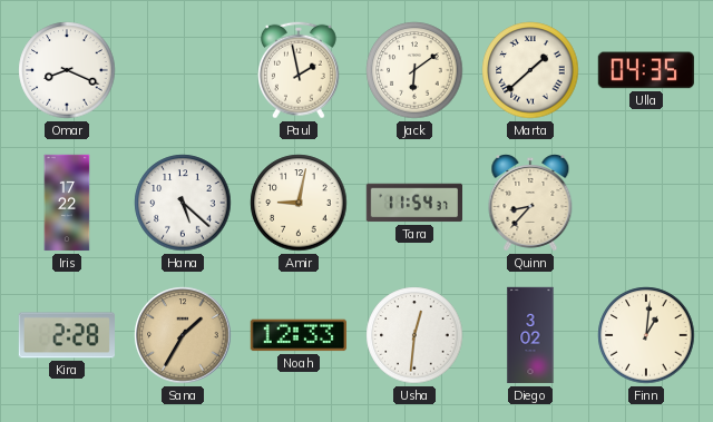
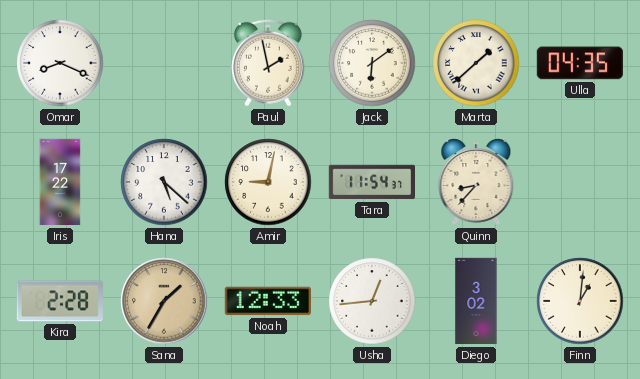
Usha: 12:31 -> 12:44
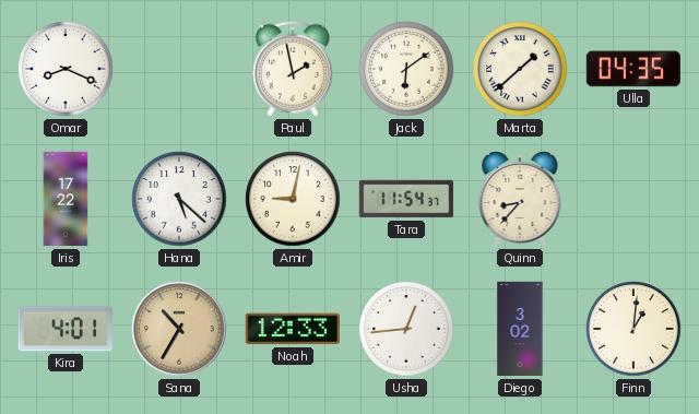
Kira: 2:28 -> 4:01
Sana: 1:35 -> 10:35
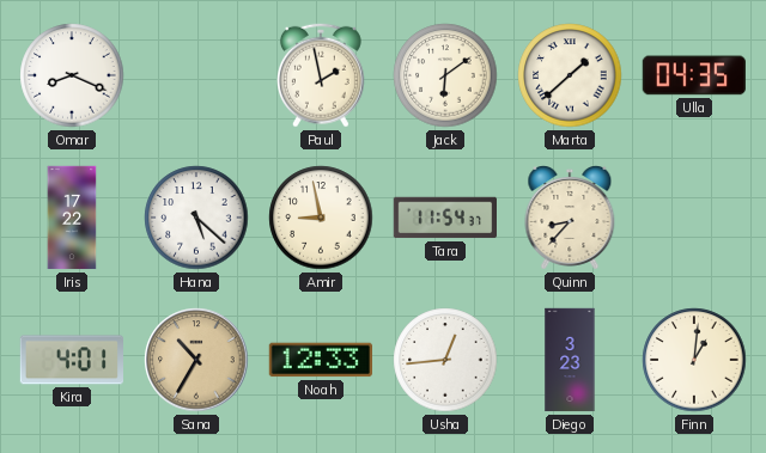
Amir: 9:02 -> 8:58
Diego: 3:02 -> 3:23
